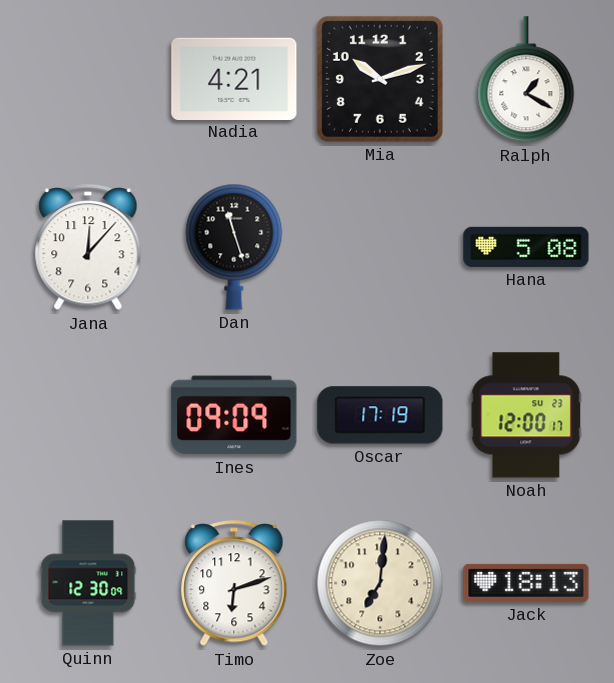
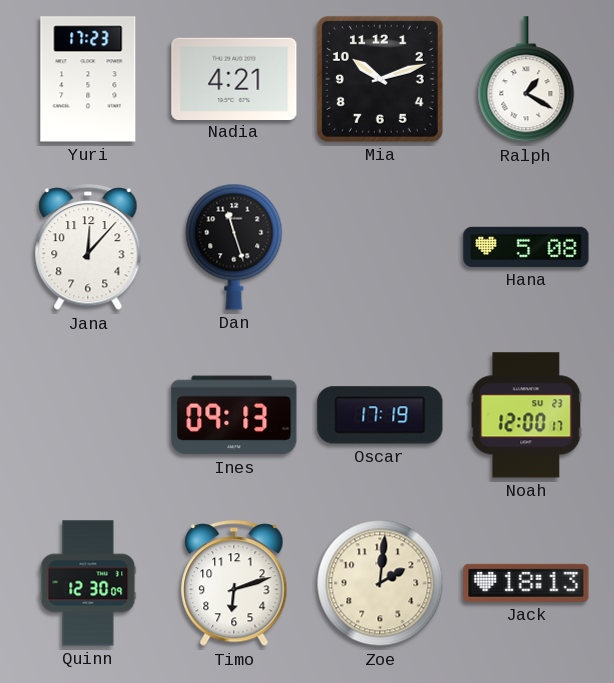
Yuri: none -> 17:23
Ines: 09:09 -> 09:13
Zoe: 7:01 -> 2:01
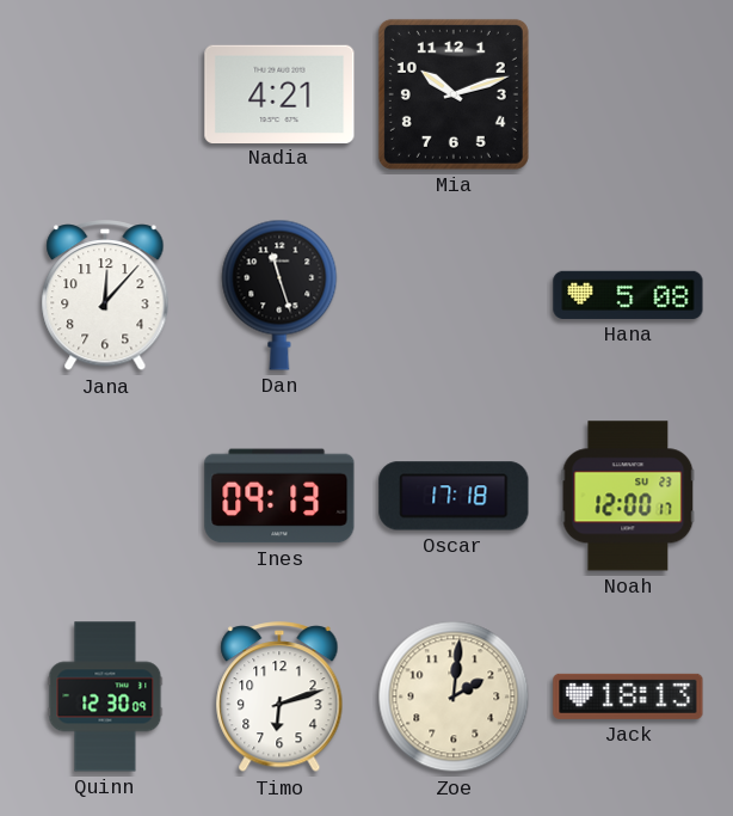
Yuri: 17:23 -> none
Ralph: 1:20 -> none
Oscar: 17:19 -> 17:18
